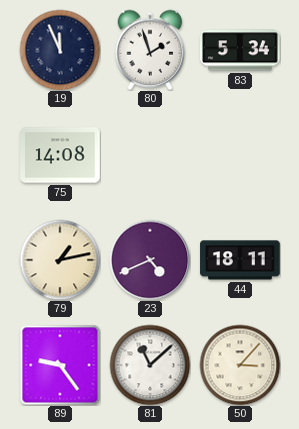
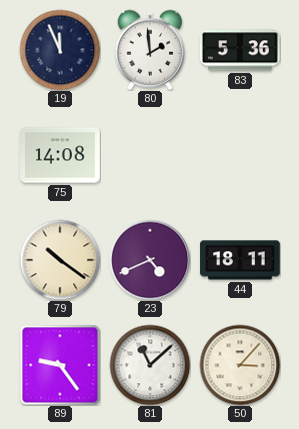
80: 1:57 -> 1:59
83: 5:34 -> 5:36
79: 1:13 -> 10:21
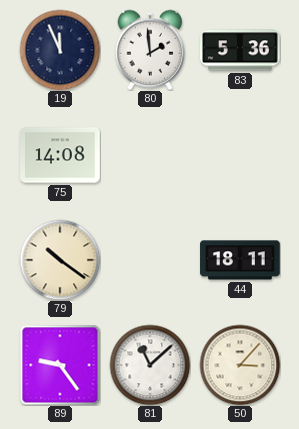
23: 4:41 -> none
